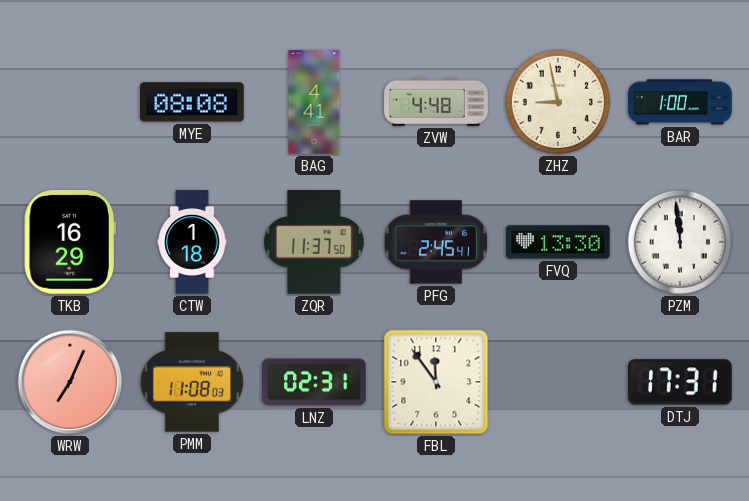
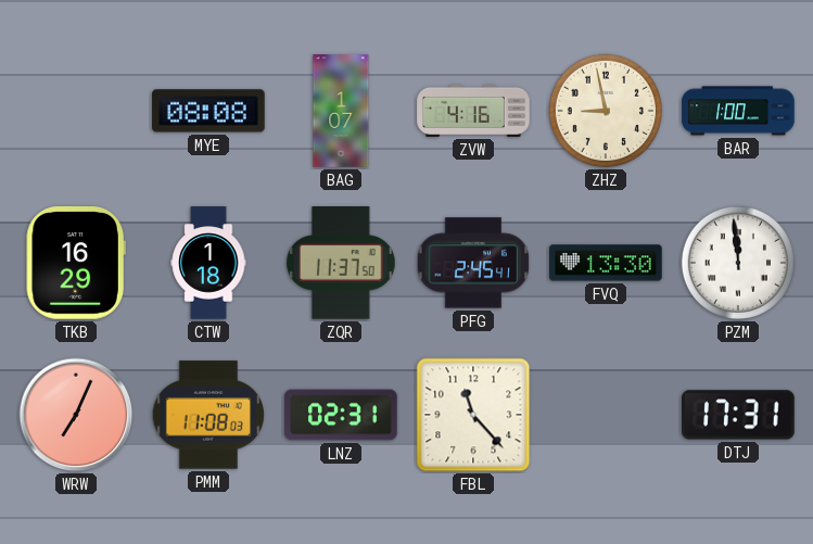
BAG: 4:41 -> 1:07
ZVW: 4:48 -> 4:16
FBL: 11:54 -> 11:23
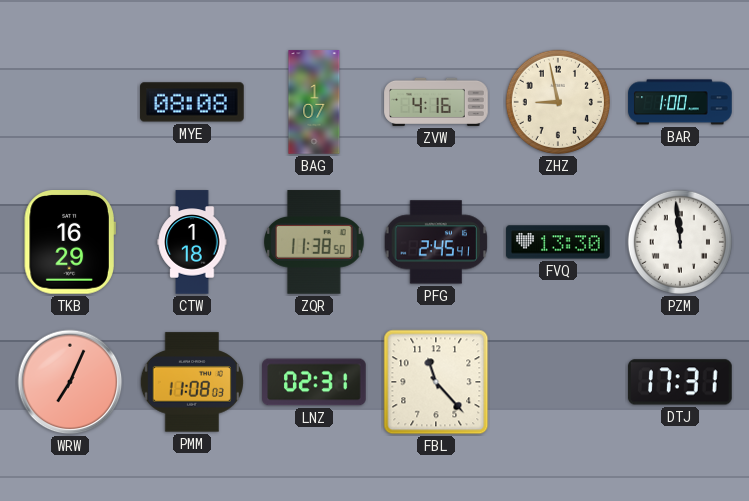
ZQR: 11:37 -> 11:38
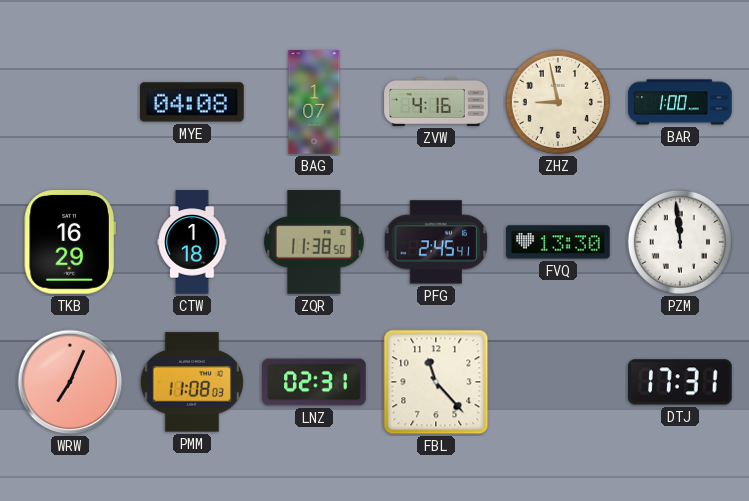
MYE: 08:08 -> 04:08
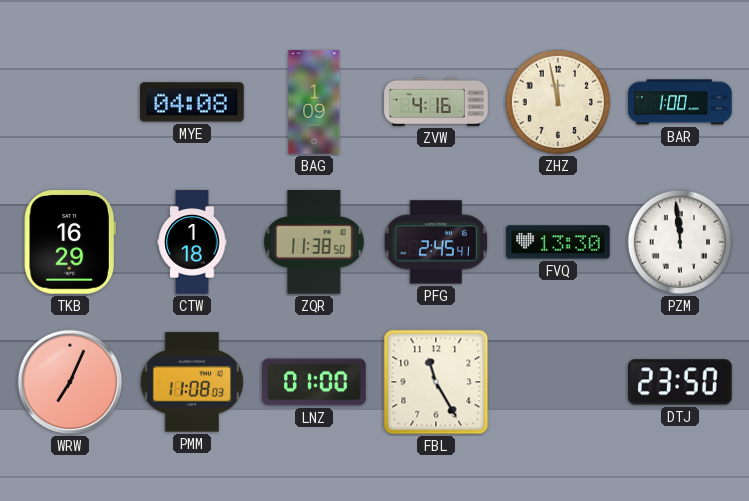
BAG: 1:07 -> 1:09
ZHZ: 8:58 -> 11:58
LNZ: 02:31 -> 01:00
FBL: 11:23 -> 11:25
DTJ: 17:31 -> 23:50
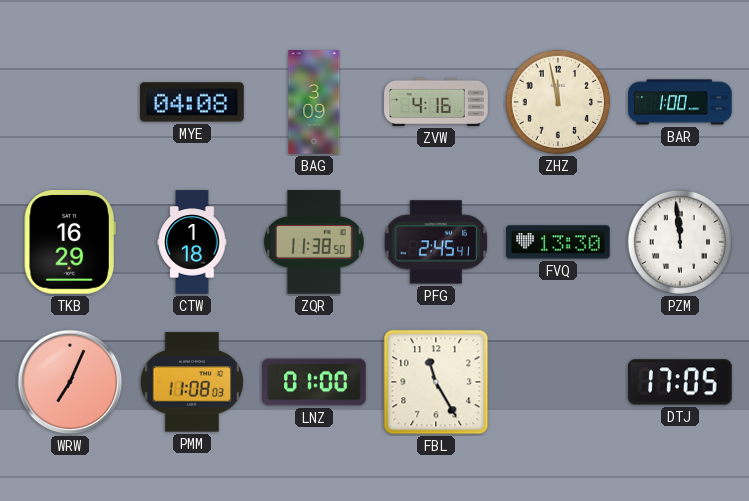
BAG: 1:09 -> 3:09
DTJ: 23:50 -> 17:05
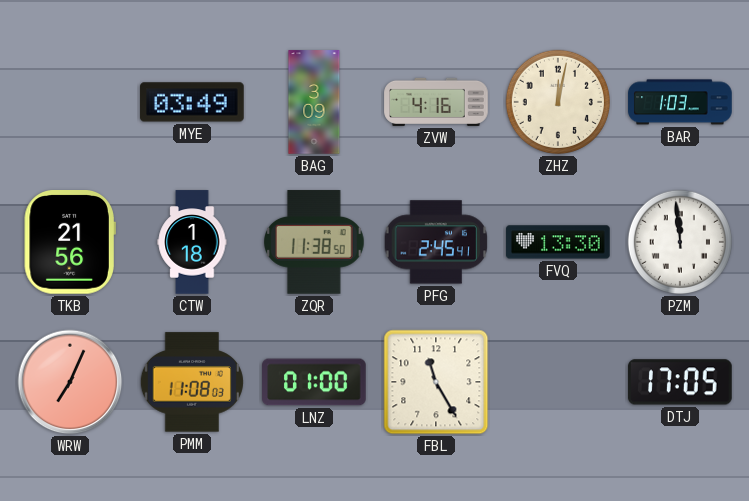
MYE: 04:08 -> 03:49
ZHZ: 11:58 -> 12:02
BAR: 1:00 -> 1:03
TKB: 16:29 -> 21:56
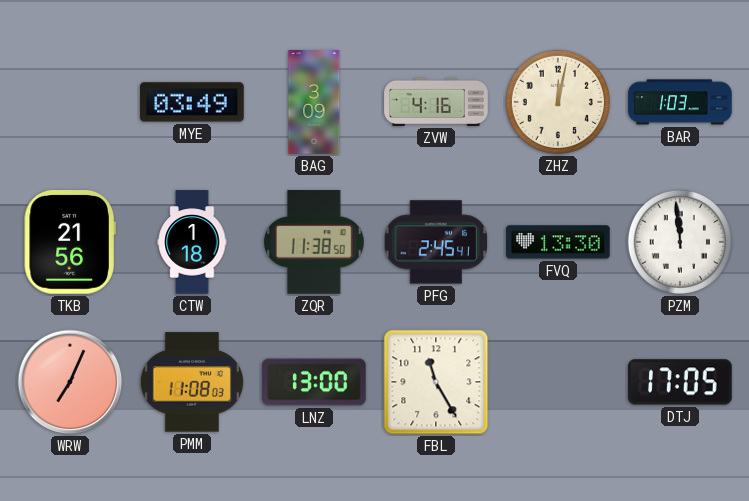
LNZ: 01:00 -> 13:00
